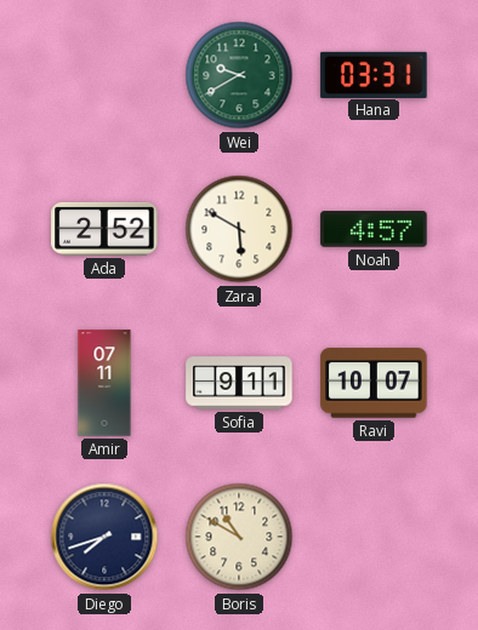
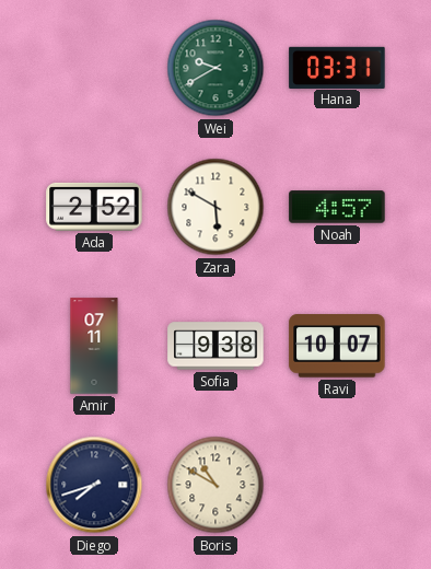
Sofia: 9:11 -> 9:38
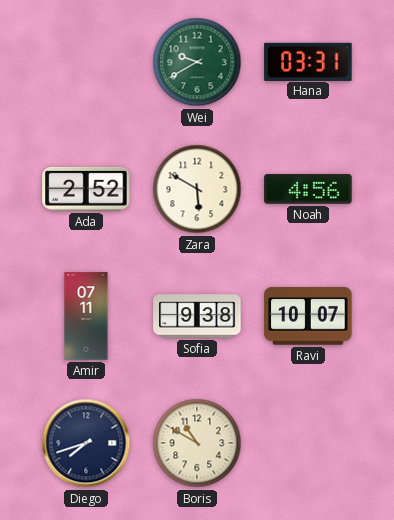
Noah: 4:57 -> 4:56
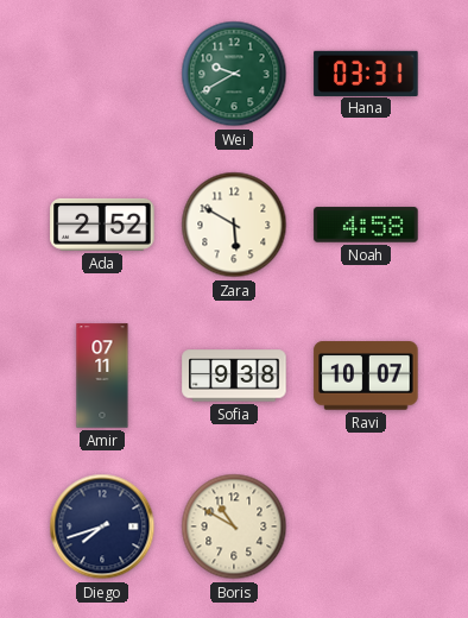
Noah: 4:56 -> 4:58
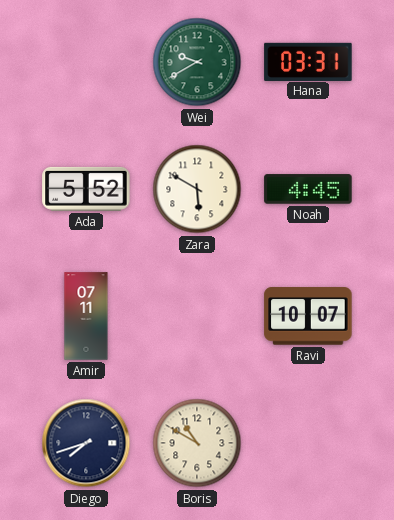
Ada: 2:52 -> 5:52
Noah: 4:58 -> 4:45
Sofia: 9:38 -> none
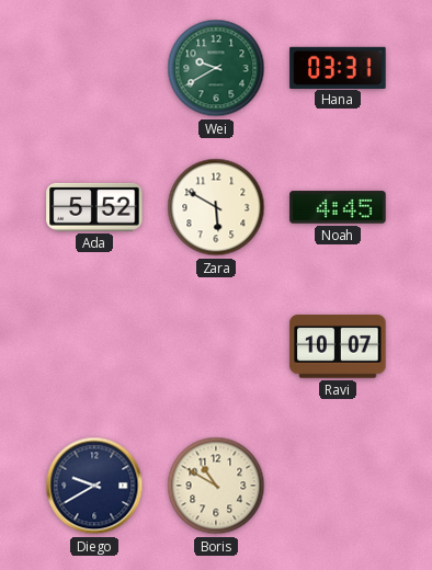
Amir: 07:11 -> none
Diego: 7:42 -> 9:40
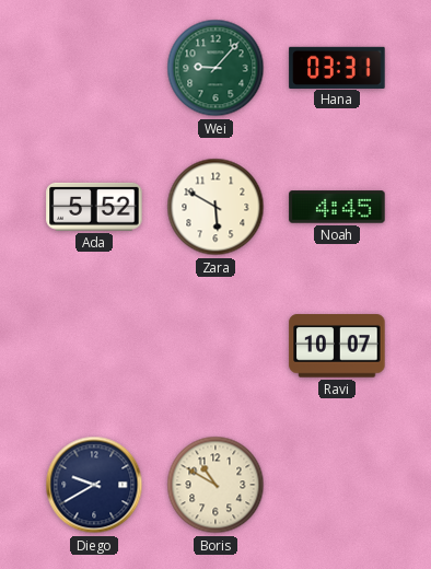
Wei: 9:40 -> 9:07
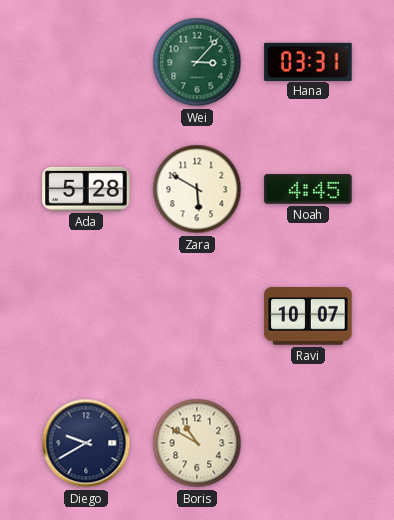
Wei: 9:07 -> 3:07
Ada: 5:52 -> 5:28
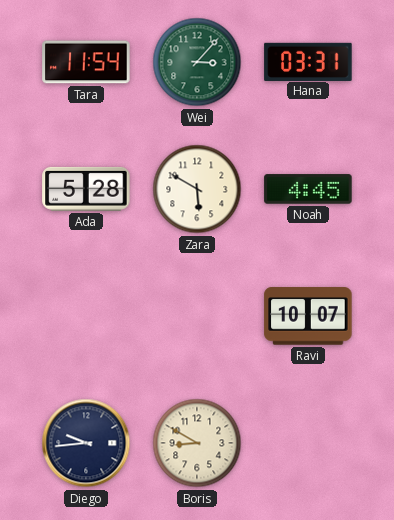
Tara: none -> 11:54
Diego: 9:40 -> 9:44
Boris: 10:50 -> 8:50
